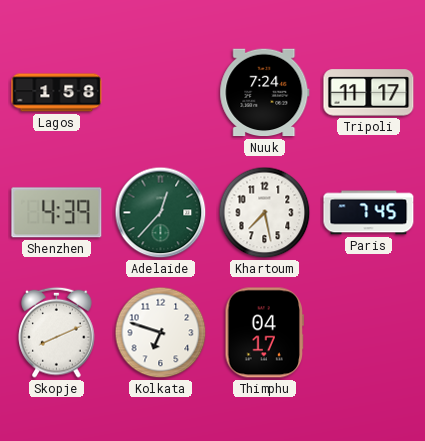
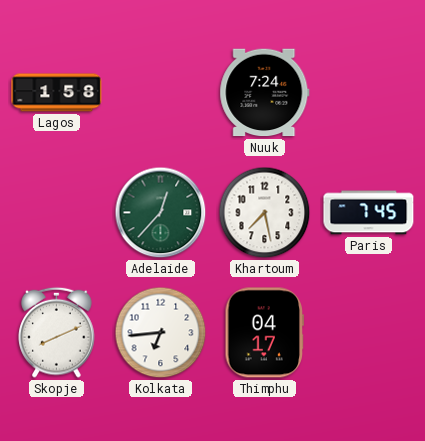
Tripoli: 11:17 -> none
Shenzhen: 4:39 -> none
Kolkata: 6:48 -> 6:44
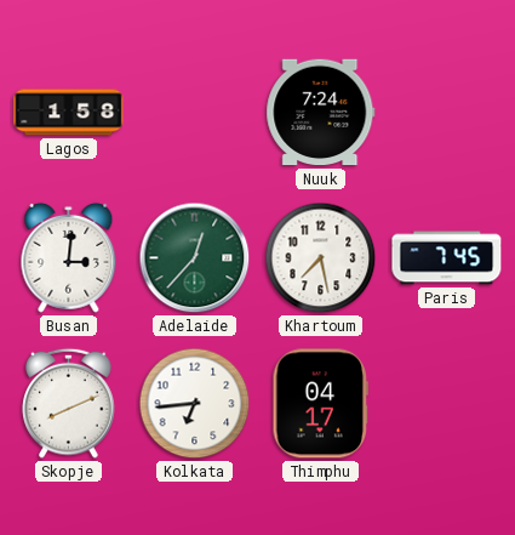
Busan: none -> 3:01
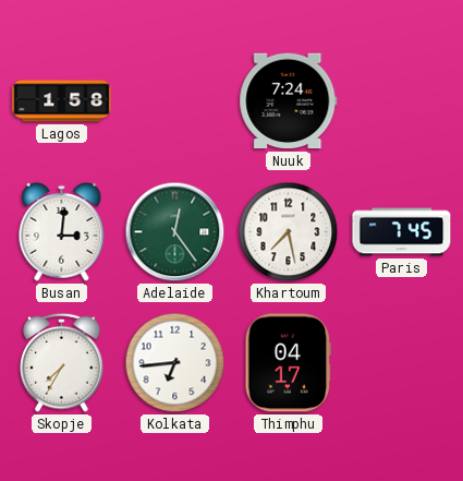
Adelaide: 12:37 -> 12:24
Skopje: 8:11 -> 7:35
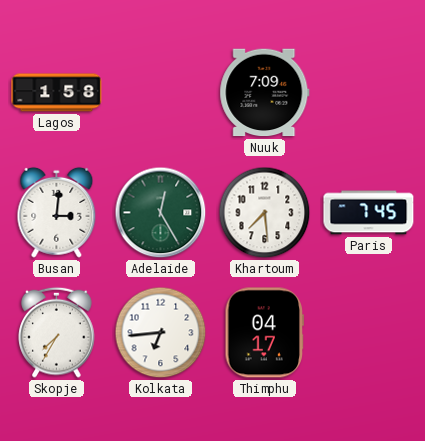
Nuuk: 7:24 -> 7:09
Adelaide: 12:24 -> 12:25
Khartoum: 7:28 -> 7:29
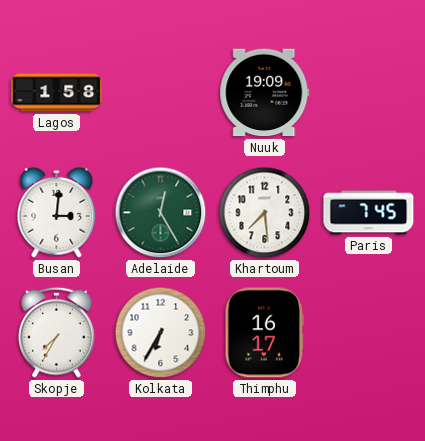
Nuuk: 7:09 -> 19:09
Kolkata: 6:44 -> 6:35
Thimphu: 04:17 -> 16:17
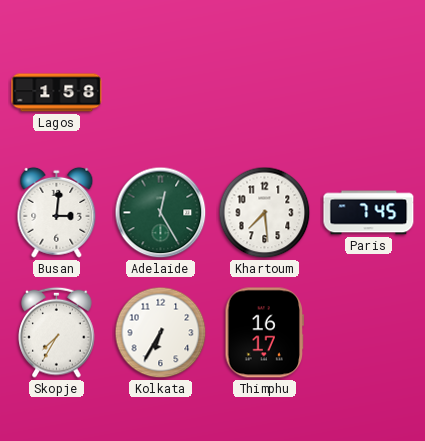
Nuuk: 19:09 -> none
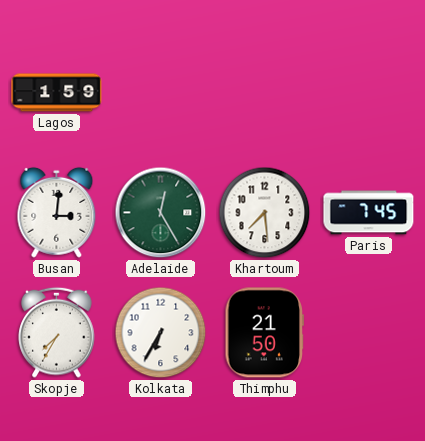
Lagos: 1:58 -> 1:59
Thimphu: 16:17 -> 21:50
